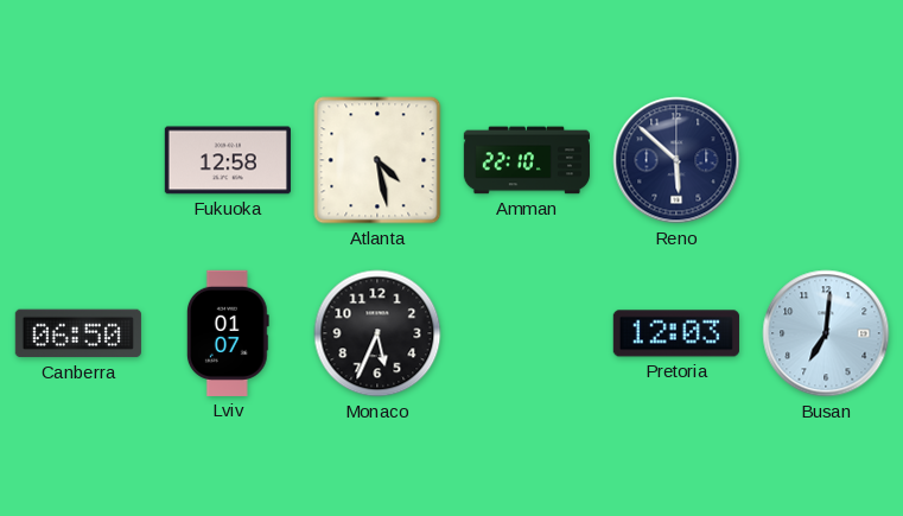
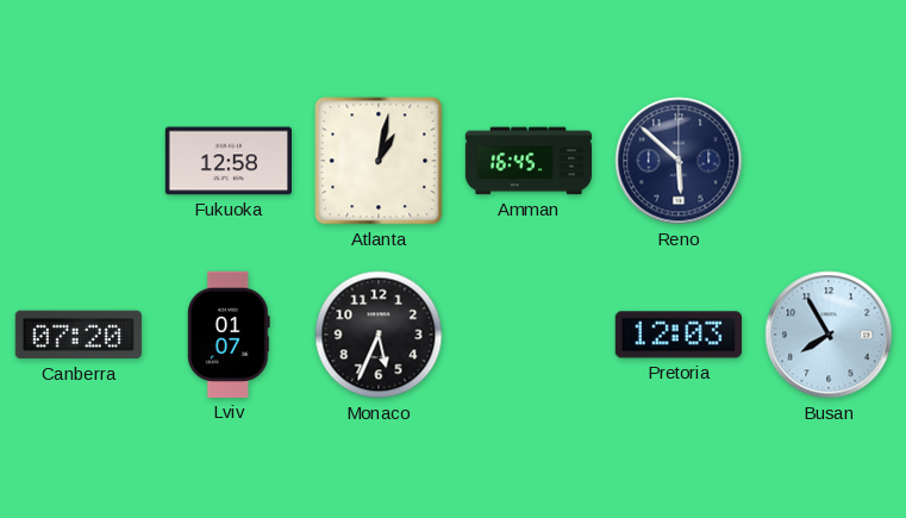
Atlanta: 4:28 -> 1:02
Amman: 22:10 -> 16:45
Canberra: 06:50 -> 07:20
Busan: 7:01 -> 7:55
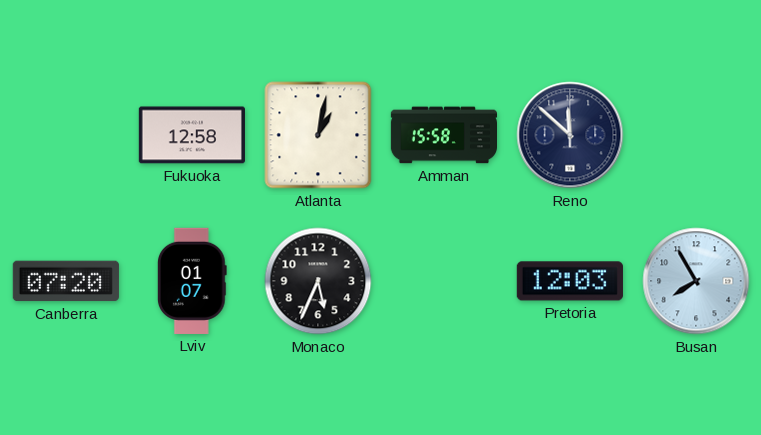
Amman: 16:45 -> 15:58
Reno: 5:52 -> 11:52
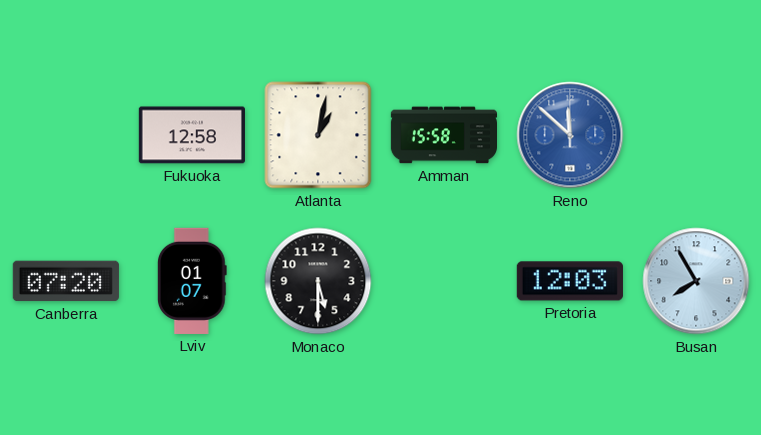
Reno dial: navy -> blue
Monaco: 5:34 -> 5:30
